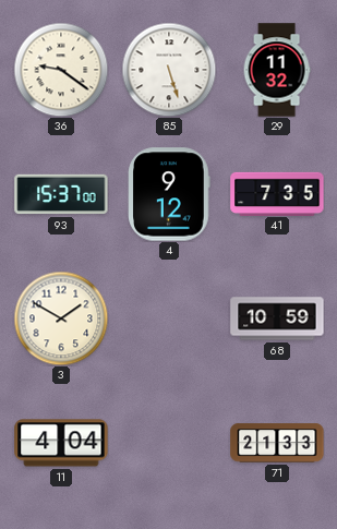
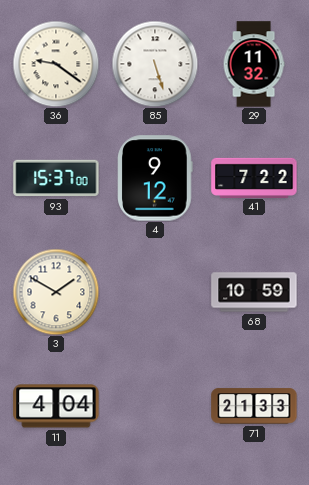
41: 7:35 -> 7:22
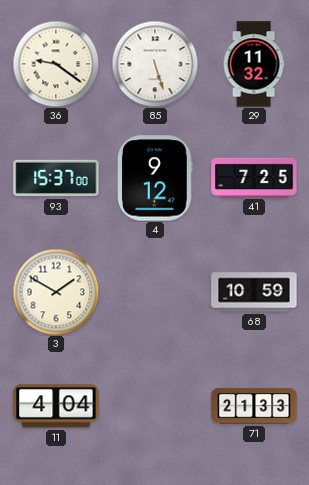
41: 7:22 -> 7:25
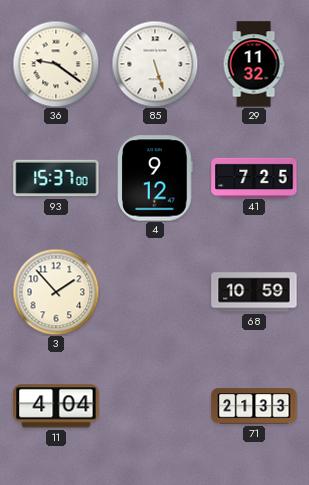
3: 1:50 -> 1:53
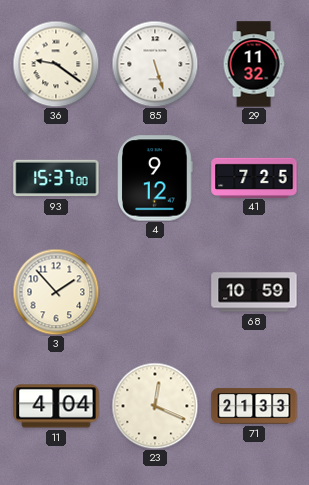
23: none -> 12:19
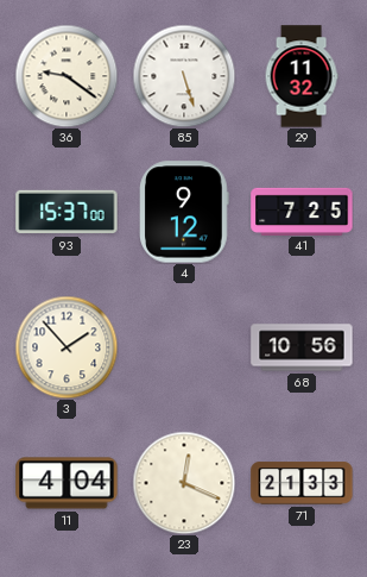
68: 10:59 -> 10:56
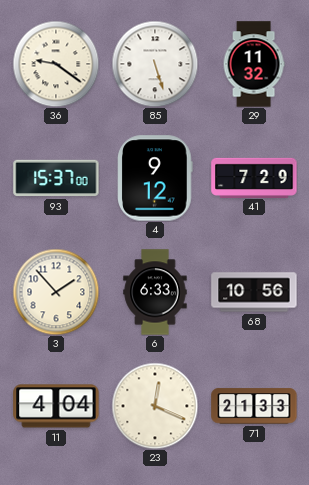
41: 7:25 -> 7:29
6: none -> 6:33
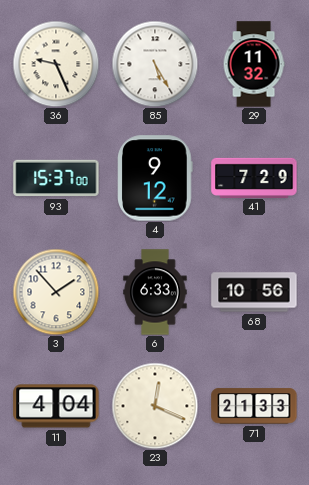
36: 9:21 -> 9:26
85: 5:27 -> 5:25
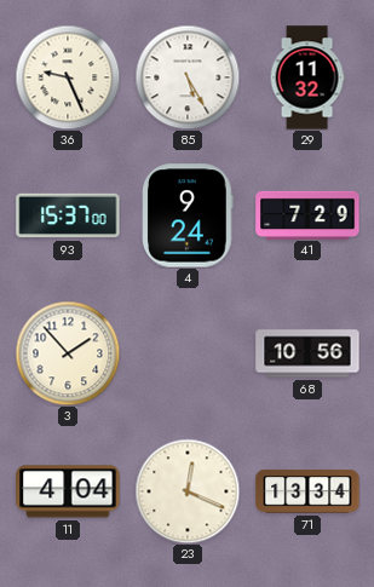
4: 9:12 -> 9:24
6: 6:33 -> none
71: 21:33 -> 13:34
